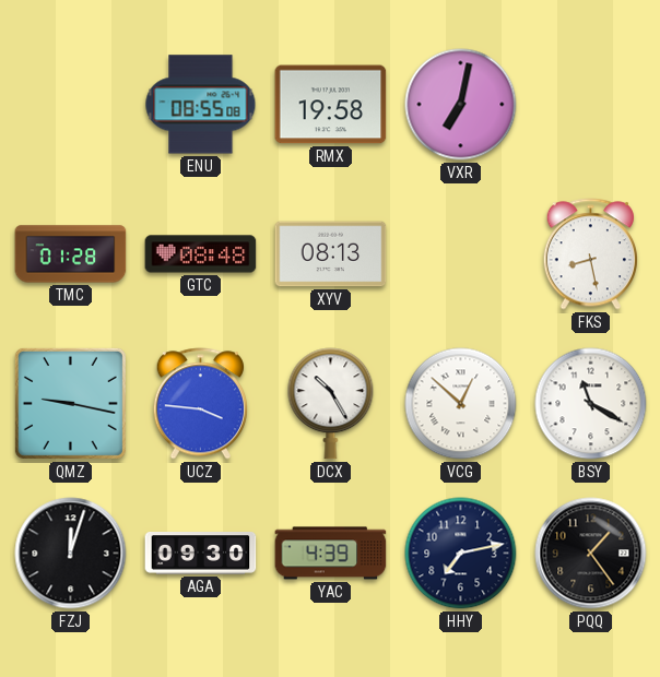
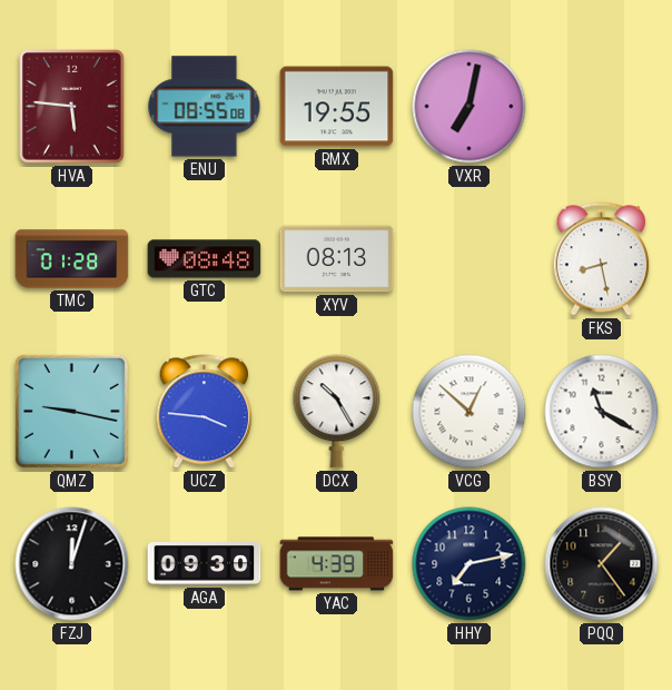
HVA: none -> 5:46
RMX: 19:58 -> 19:55
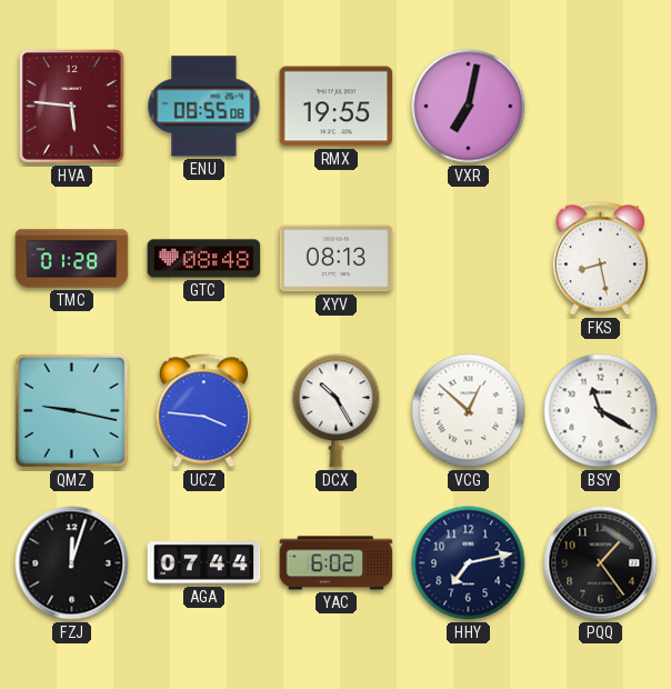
AGA: 09:30 -> 07:44
YAC: 4:39 -> 6:02
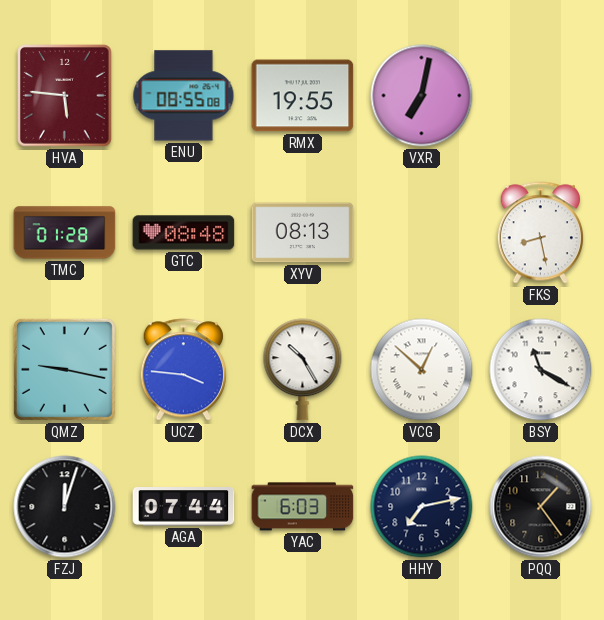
YAC: 6:02 -> 6:03
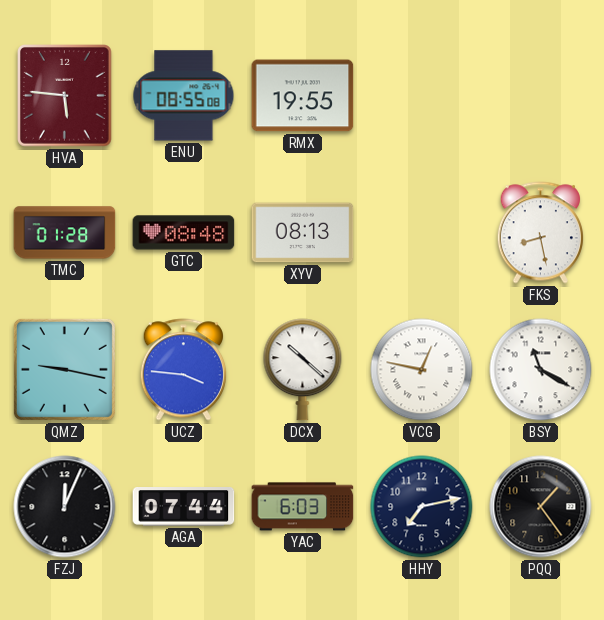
VXR: 7:02 -> none
DCX: 10:25 -> 10:22
VCG: 12:52 -> 12:47
FZJ: 12:03 -> 12:04
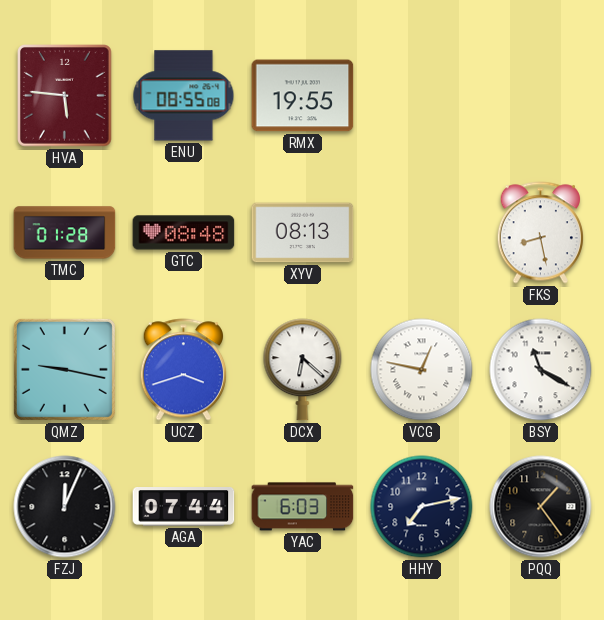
UCZ: 3:46 -> 3:42
DCX: 10:22 -> 6:22
